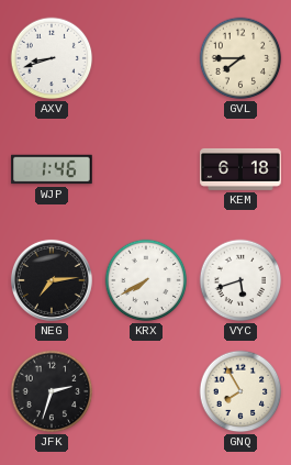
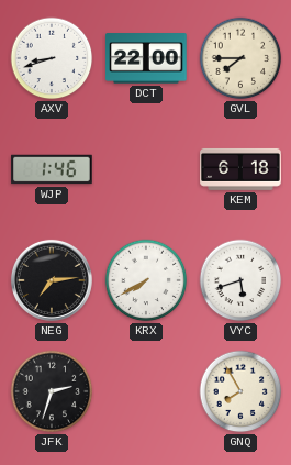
DCT: none -> 22:00
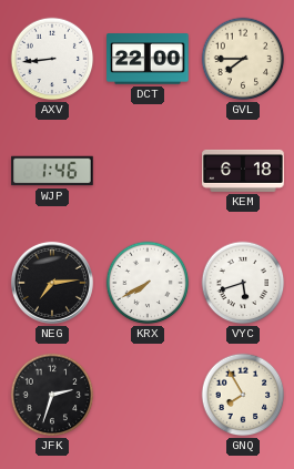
AXV: 8:42 -> 8:44
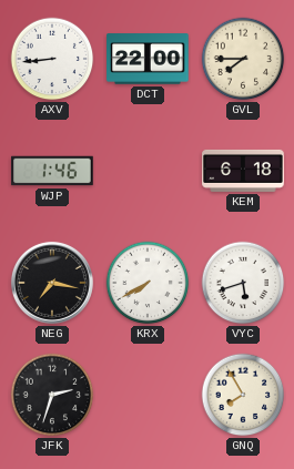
NEG: 7:14 -> 7:17
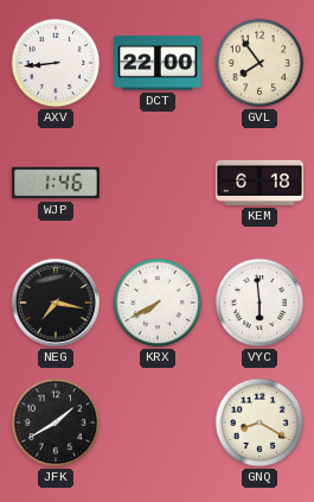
GVL: 7:45 -> 7:54
VYC: 5:42 -> 5:59
JFK: 2:33 -> 1:40
GNQ: 7:55 -> 8:20
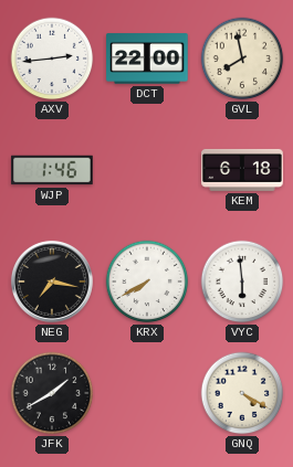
AXV: 8:44 -> 2:44
GVL: 7:54 -> 7:58
GNQ: 8:20 -> 4:20
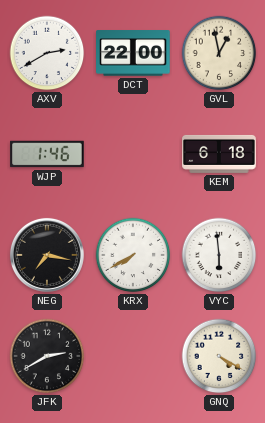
AXV: 2:44 -> 2:40
GVL: 7:58 -> 12:58
JFK: 1:40 -> 2:40
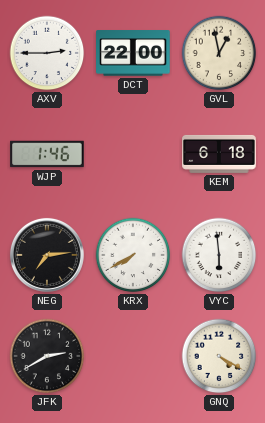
AXV: 2:40 -> 2:45
NEG: 7:17 -> 7:14
